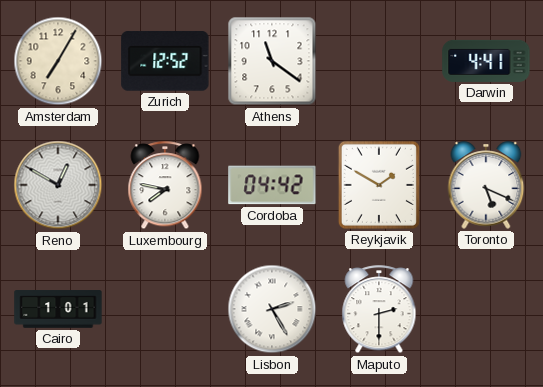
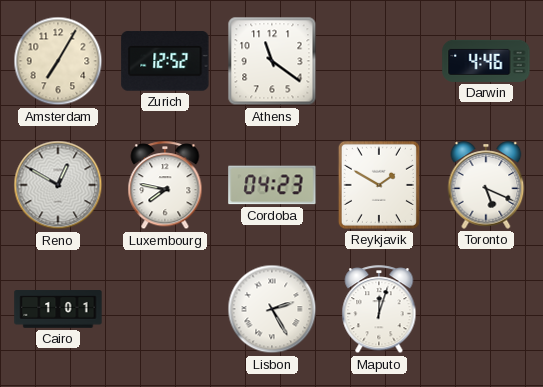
Darwin: 4:41 -> 4:46
Cordoba: 04:42 -> 04:23
Maputo: 2:30 -> 12:03
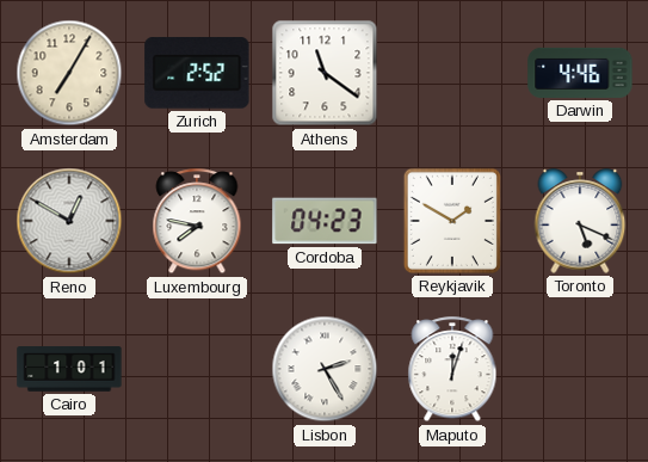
Zurich: 12:52 -> 2:52
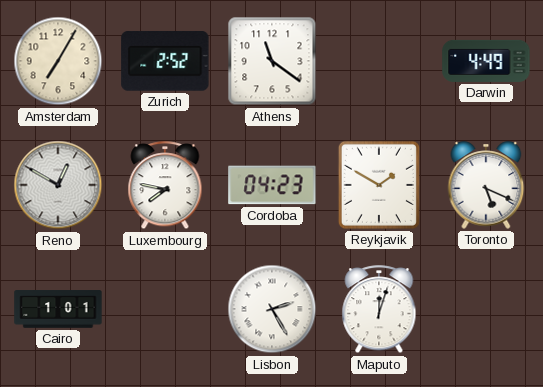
Darwin: 4:46 -> 4:49
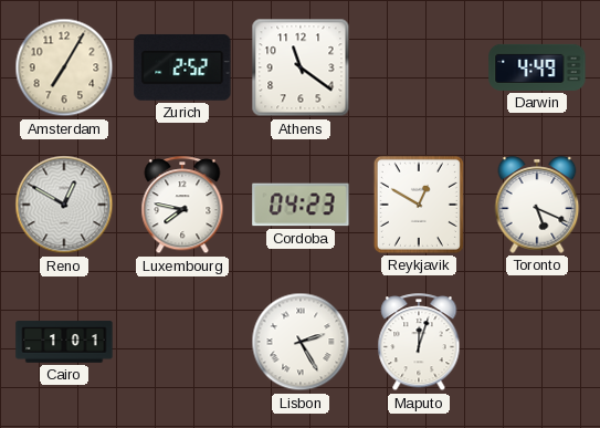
Reykjavik: 1:50 -> 12:50
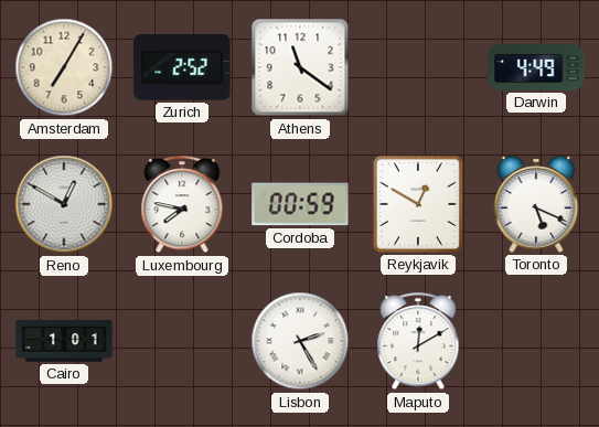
Cordoba: 04:23 -> 00:59
Maputo: 12:03 -> 12:10
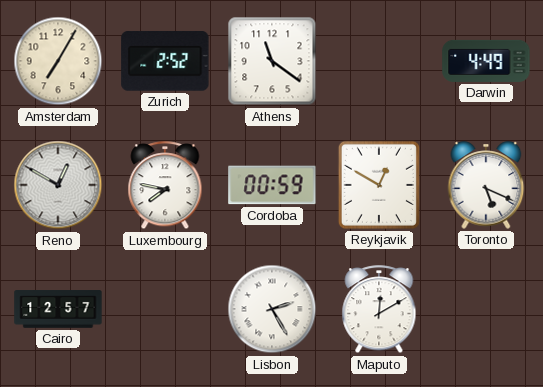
Cairo: 1:01 -> 12:57
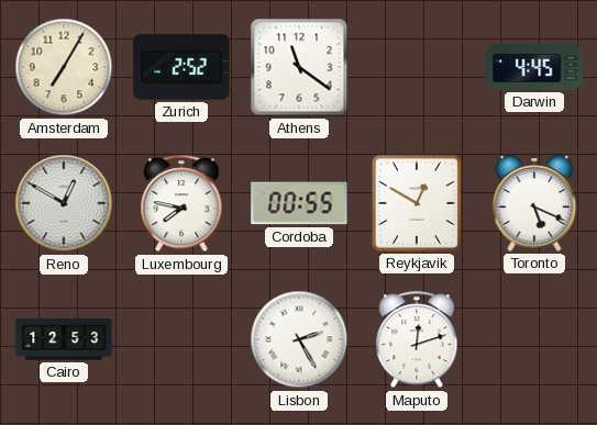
Darwin: 4:49 -> 4:45
Cordoba: 00:59 -> 00:55
Cairo: 12:57 -> 12:53
Maputo: 12:10 -> 12:12
